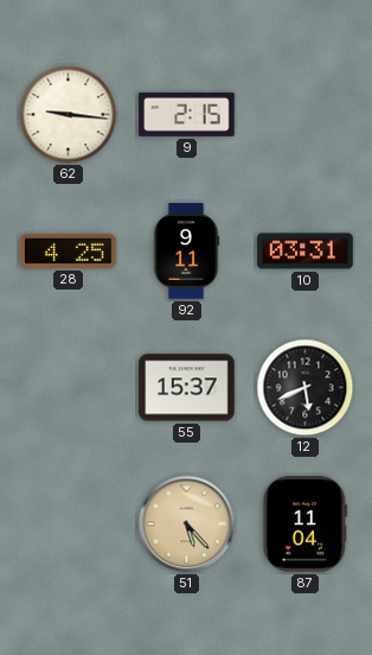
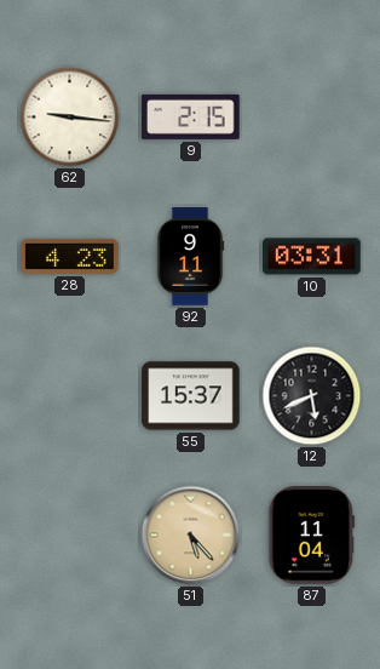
28: 4:25 -> 4:23
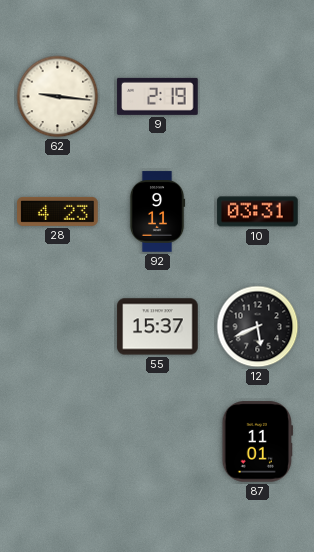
9: 2:15 -> 2:19
51: 5:23 -> none
87: 11:04 -> 11:01
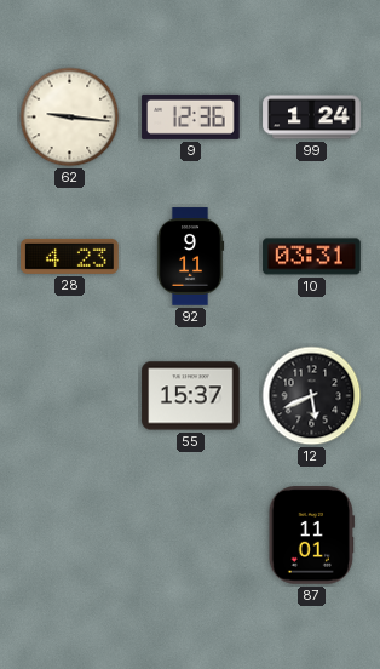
9: 2:19 -> 12:36
99: none -> 1:24
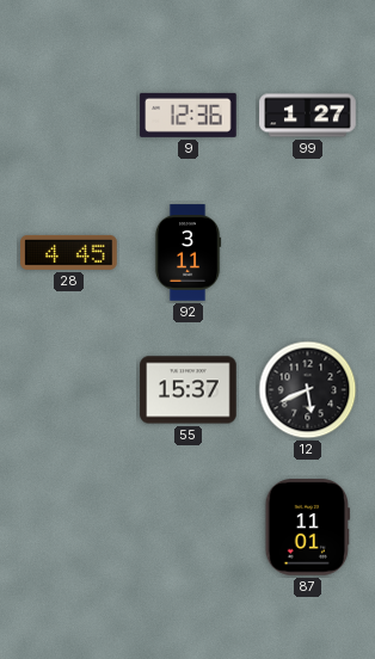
62: 9:16 -> none
99: 1:24 -> 1:27
28: 4:23 -> 4:45
92: 9:11 -> 3:11
10: 03:31 -> none
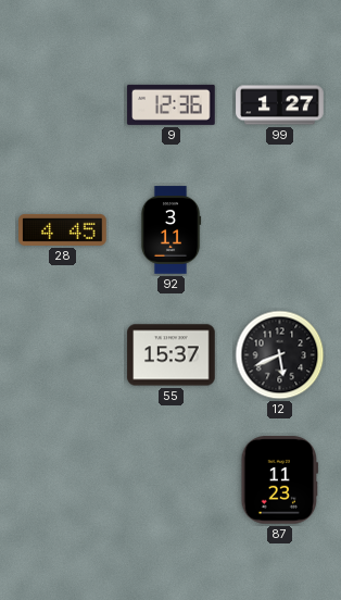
87: 11:01 -> 11:23
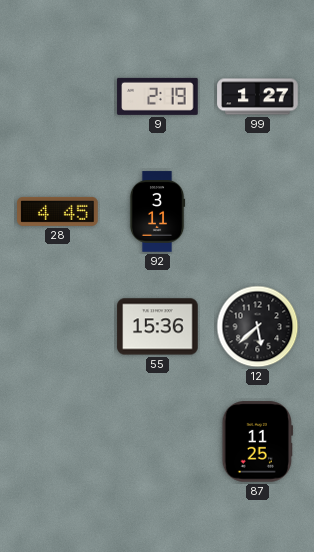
9: 12:36 -> 2:19
55: 15:37 -> 15:36
12: 5:41 -> 5:38
87: 11:23 -> 11:25
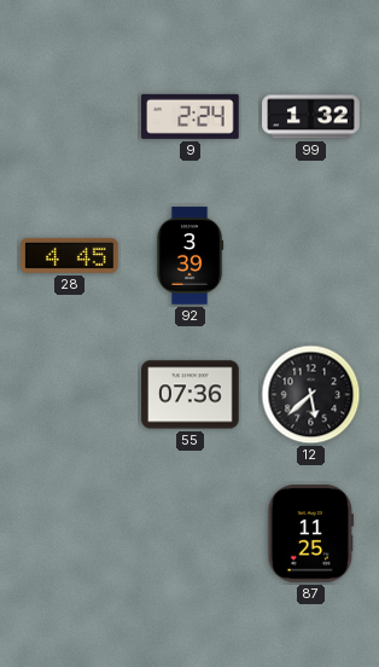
9: 2:19 -> 2:24
99: 1:27 -> 1:32
92: 3:11 -> 3:39
55: 15:36 -> 07:36
